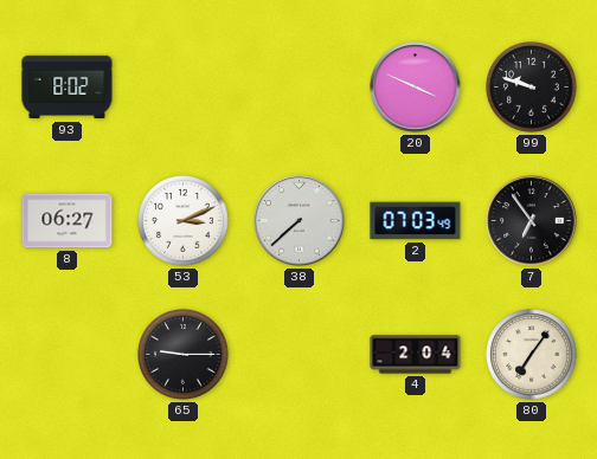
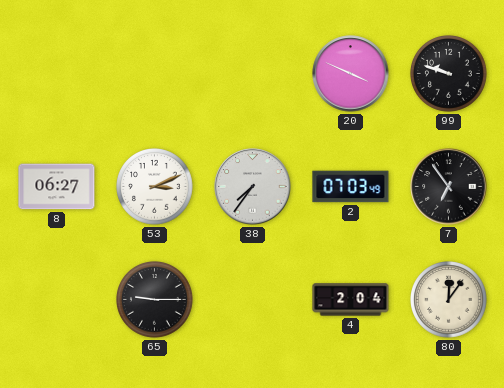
93: 8:02 -> none
38: 7:38 -> 7:36
80: 7:06 -> 12:06
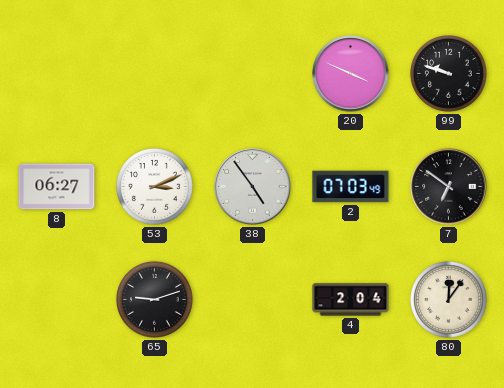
38: 7:36 -> 4:54
7: 6:54 -> 6:51
65: 9:15 -> 9:12
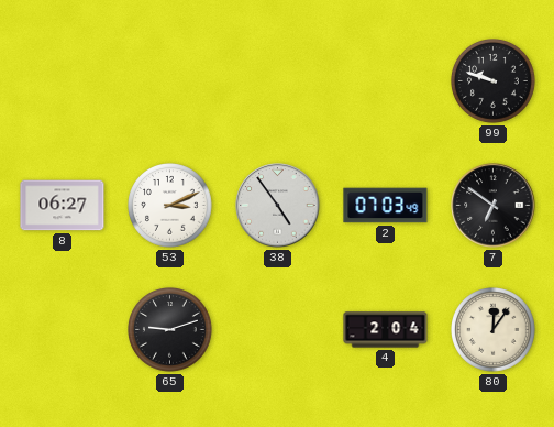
20: 3:49 -> none
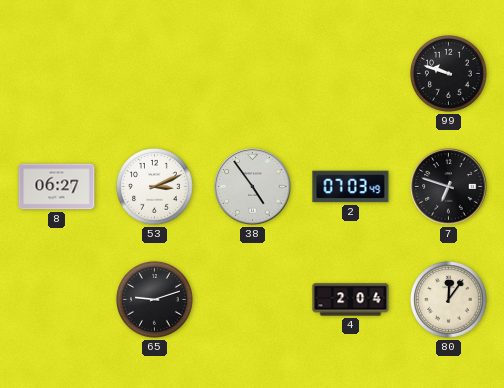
7: 6:51 -> 6:48
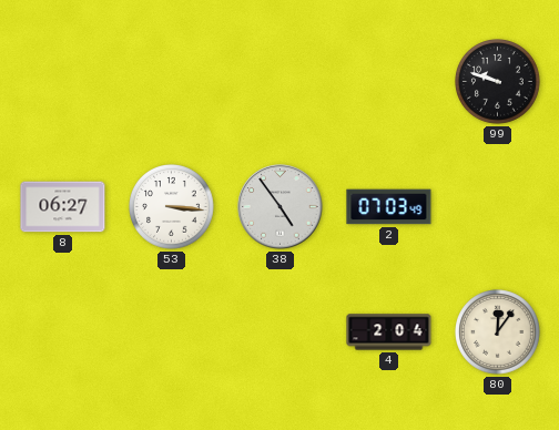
53: 3:11 -> 3:16
7: 6:48 -> none
65: 9:12 -> none
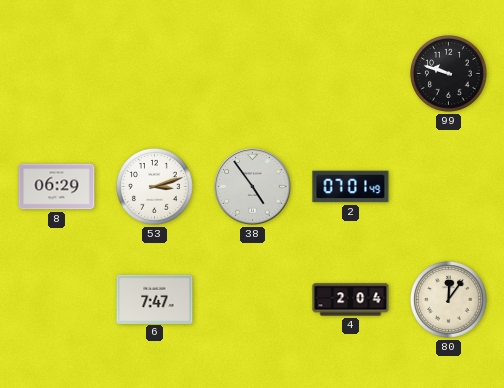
8: 06:27 -> 06:29
53: 3:16 -> 3:12
2: 07:03 -> 07:01
6: none -> 7:47
